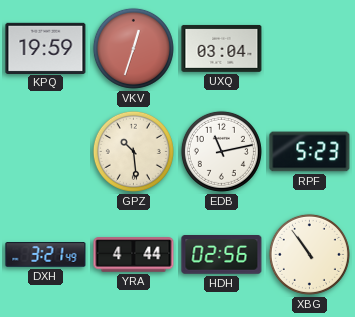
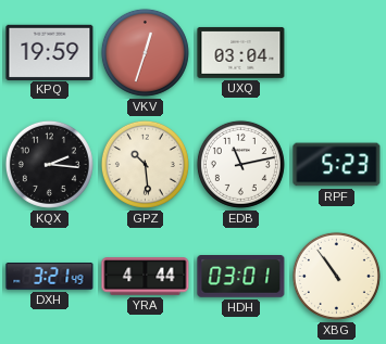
KQX: none -> 2:16
HDH: 02:56 -> 03:01
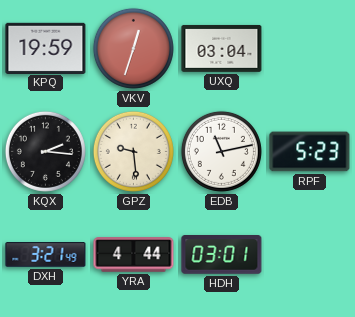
GPZ: 10:29 -> 9:29
XBG: 10:54 -> none
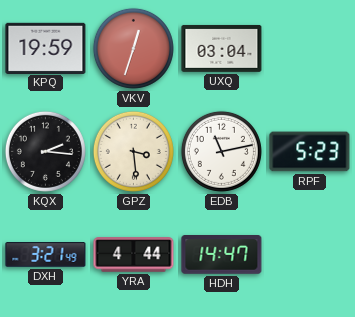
GPZ: 9:29 -> 3:29
HDH: 03:01 -> 14:47
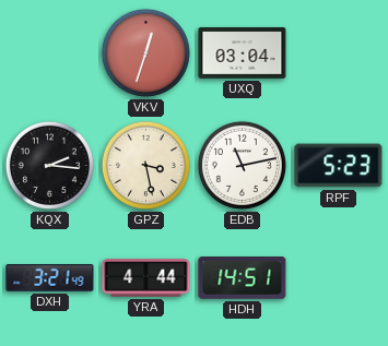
KPQ: 19:59 -> none
GPZ: 3:29 -> 3:28
HDH: 14:47 -> 14:51
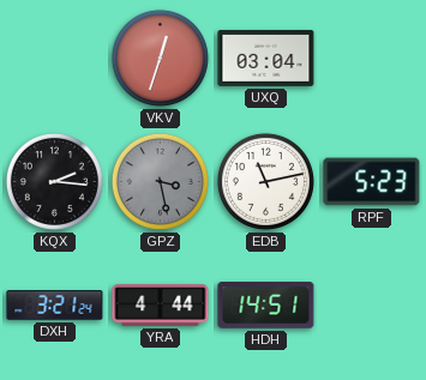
GPZ dial: cream -> grey
DXH: 3:21:49 -> 3:21:24
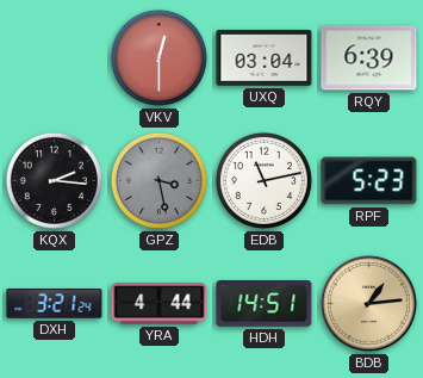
VKV: 12:33 -> 12:30
RQY: none -> 6:39
BDB: none -> 1:14
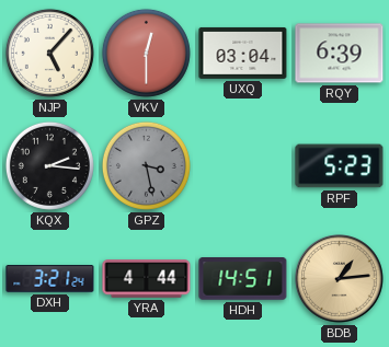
NJP: none -> 5:07
EDB: 11:13 -> none
